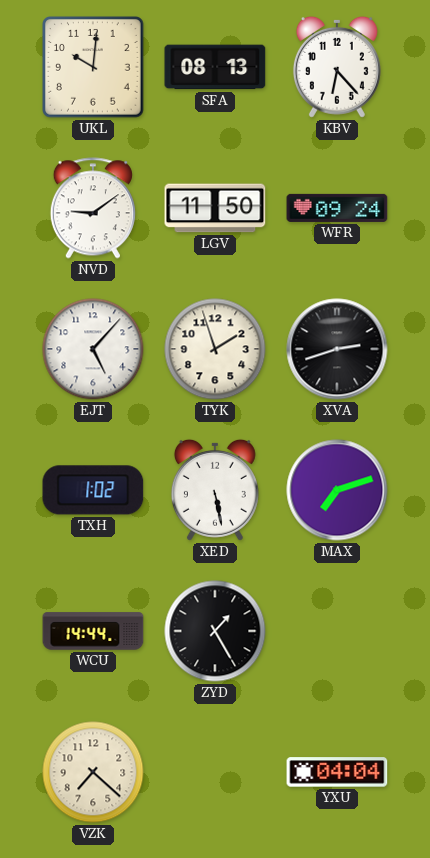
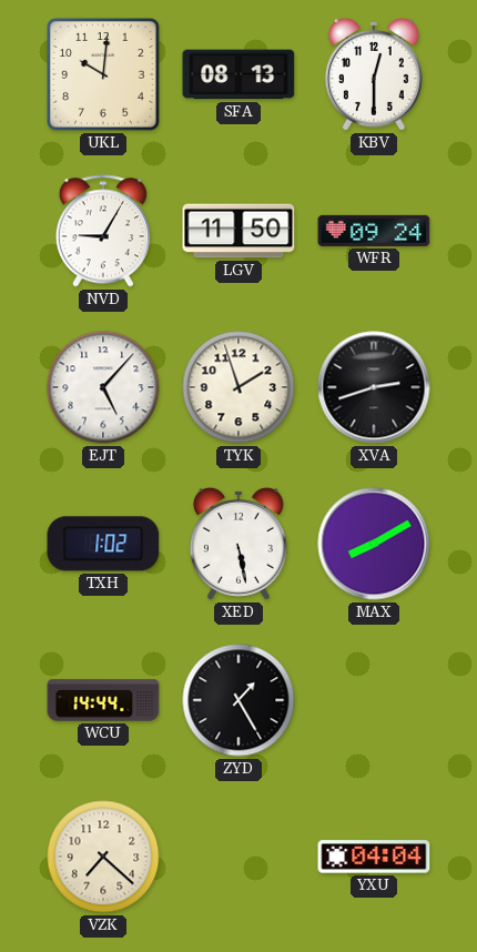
KBV: 6:23 -> 12:30
NVD: 9:09 -> 9:05
MAX: 7:12 -> 8:10
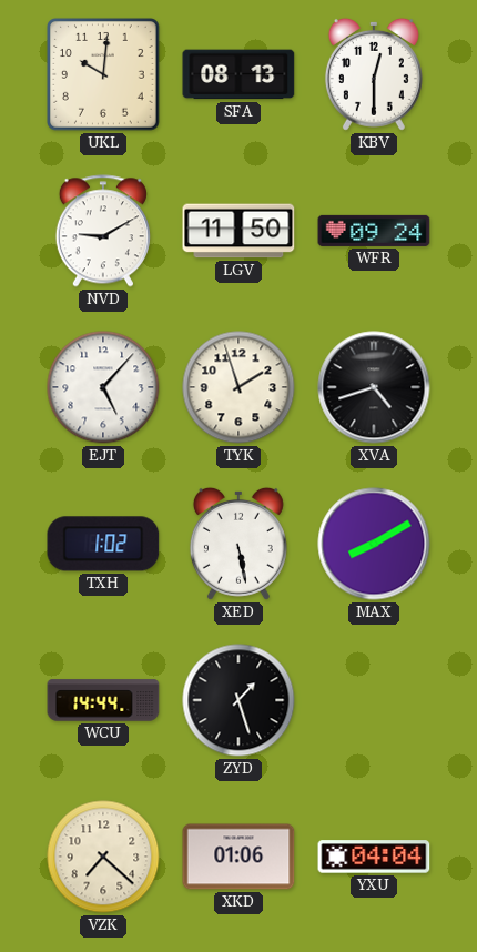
NVD: 9:05 -> 9:10
XVA: 2:42 -> 4:42
ZYD: 1:25 -> 1:27
XKD: none -> 01:06
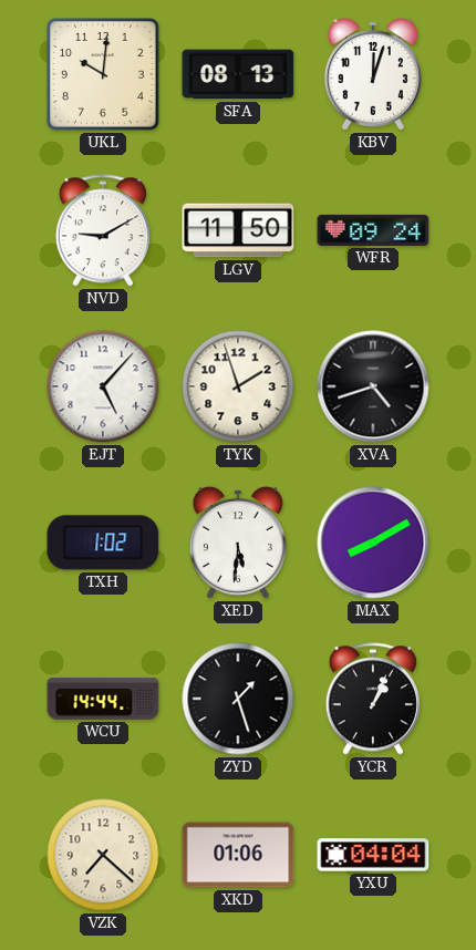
KBV: 12:30 -> 12:03
XED: 5:28 -> 5:31
YCR: none -> 1:04
